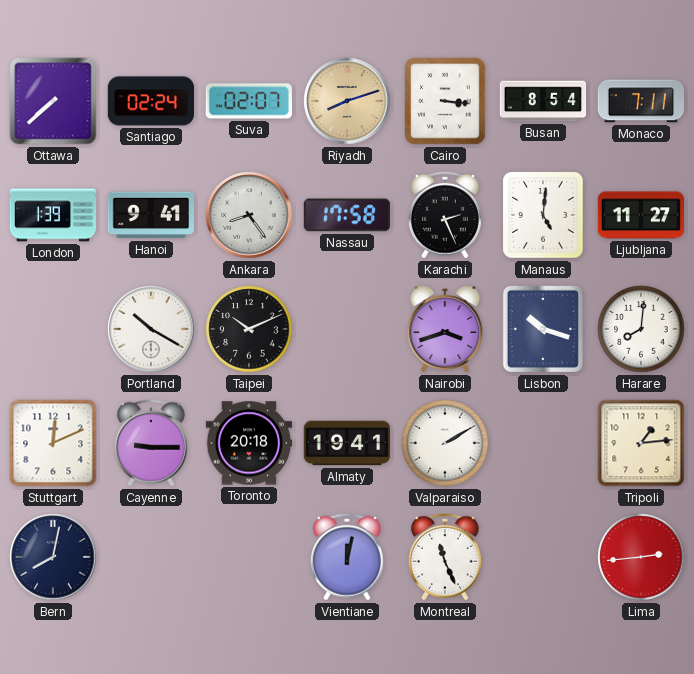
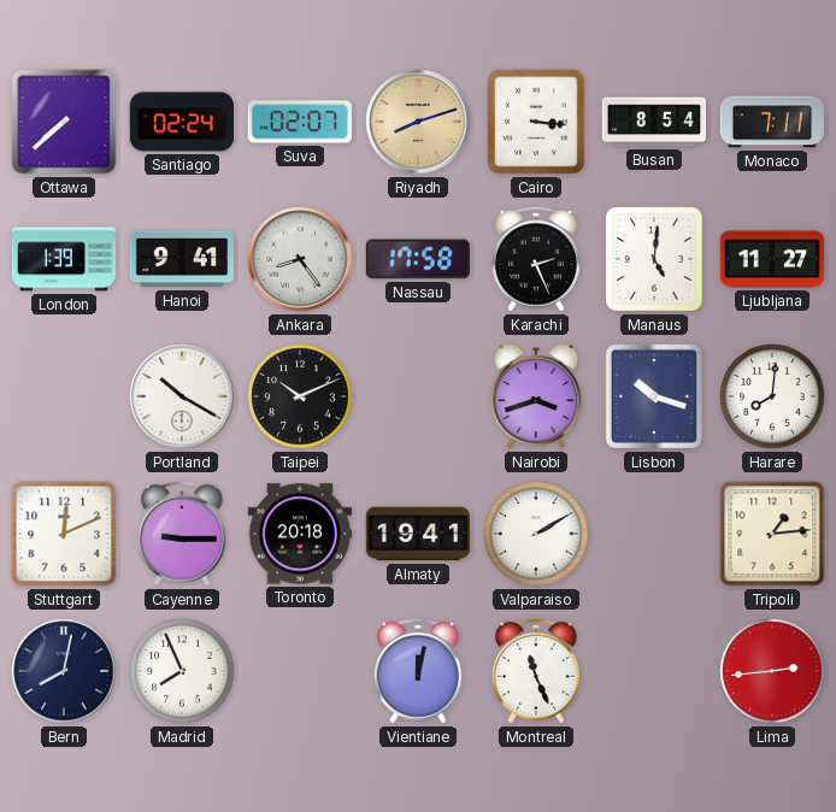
Madrid: none -> 7:56
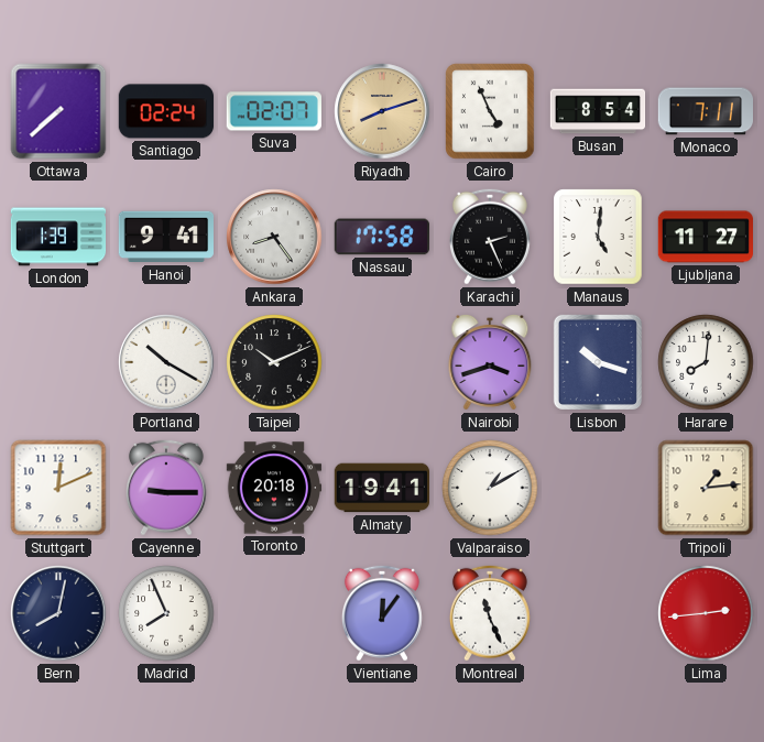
Cairo: 3:16 -> 4:56
Valparaiso: 2:10 -> 1:10
Vientiane: 12:02 -> 12:06
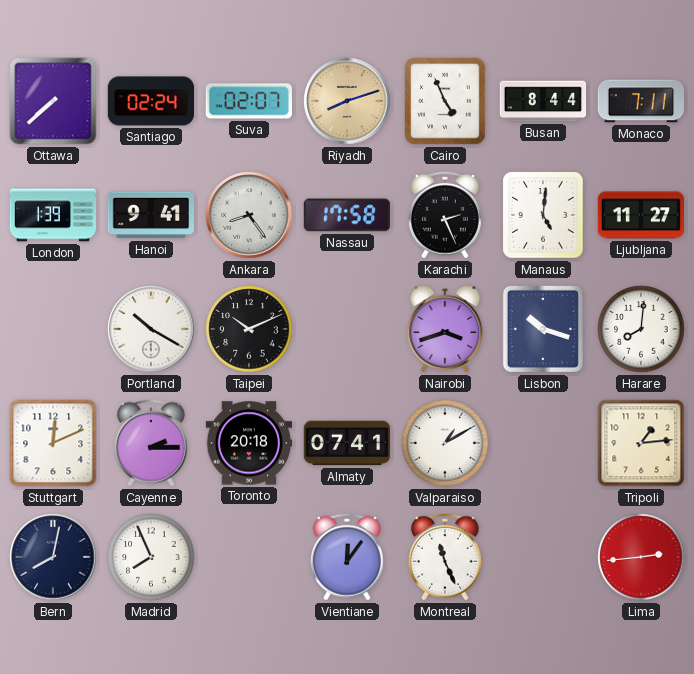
Busan: 8:54 -> 8:44
Cayenne: 9:15 -> 2:15
Almaty: 19:41 -> 07:41
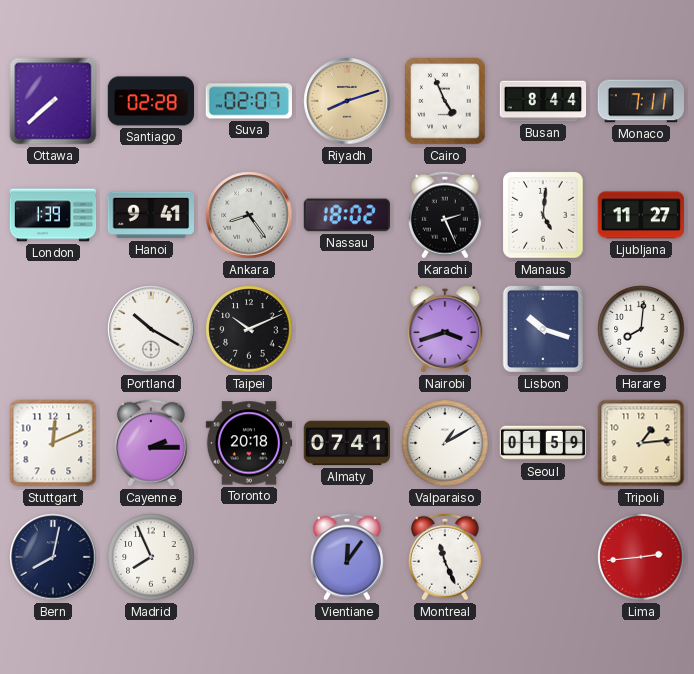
Santiago: 02:24 -> 02:28
Nassau: 17:58 -> 18:02
Seoul: none -> 01:59
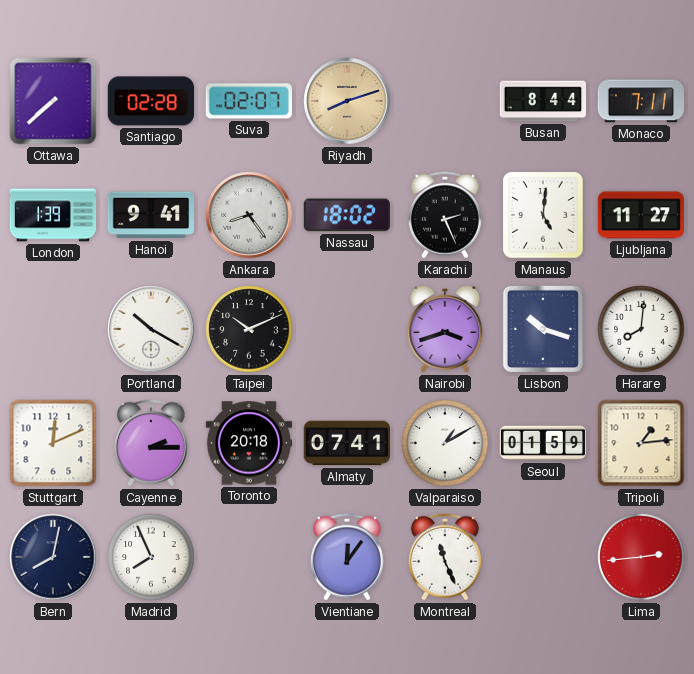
Cairo: 4:56 -> none
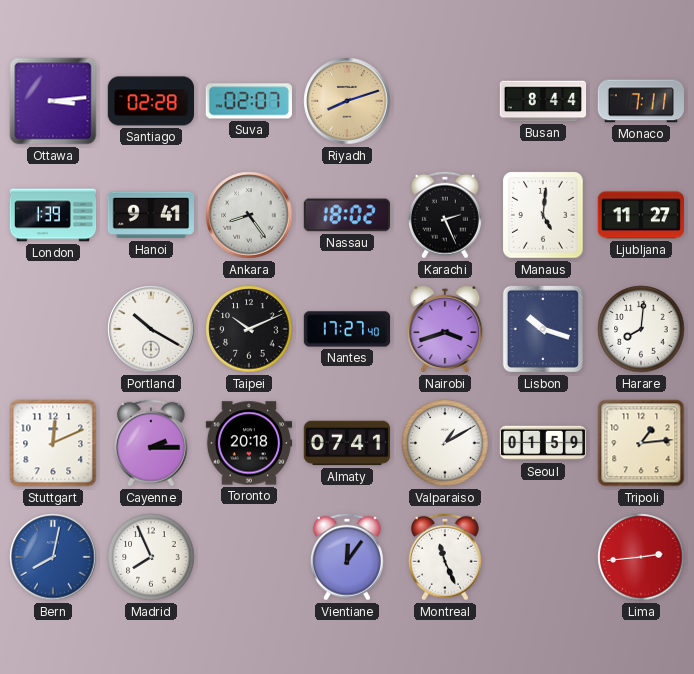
Ottawa: 7:38 -> 3:14
Nantes: none -> 17:27
Bern dial: navy -> blue
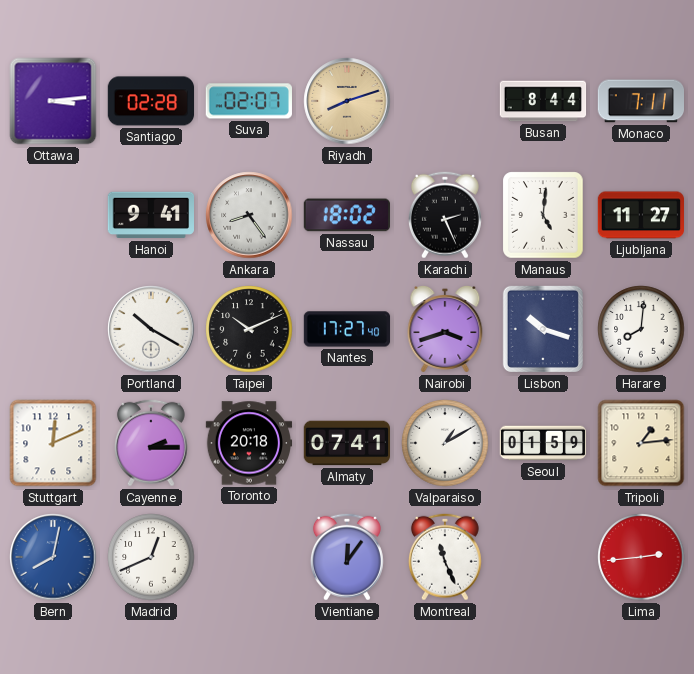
London: 1:39 -> none
Madrid: 7:56 -> 12:41
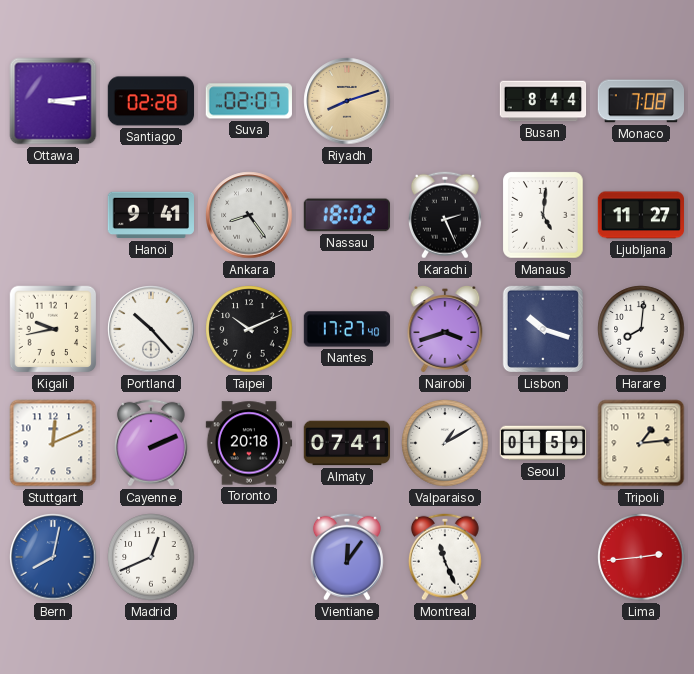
Monaco: 7:11 -> 7:08
Kigali: none -> 9:43
Portland: 10:20 -> 10:23
Cayenne: 2:15 -> 2:11
